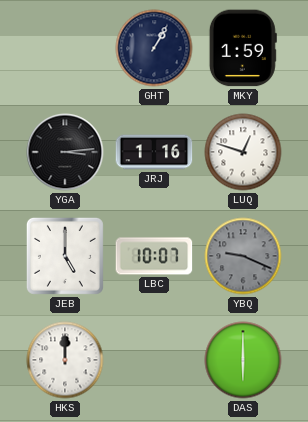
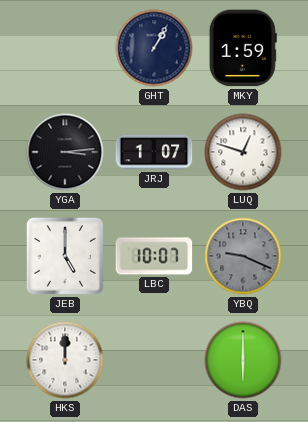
JRJ: 1:16 -> 1:07
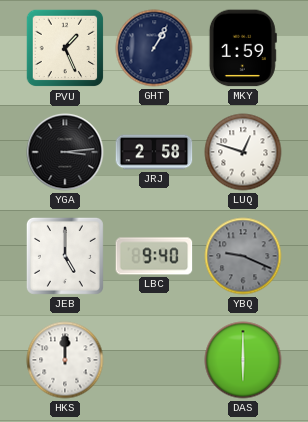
PVU: none -> 1:26
JRJ: 1:07 -> 2:58
LBC: 10:07 -> 9:40
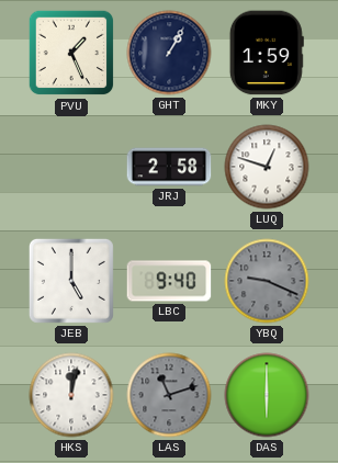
YGA: 3:14 -> none
HKS: 12:00 -> 12:02
LAS: none -> 11:12
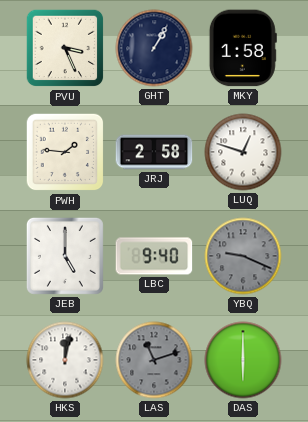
PVU: 1:26 -> 3:26
MKY: 1:59 -> 1:58
PWH: none -> 1:46
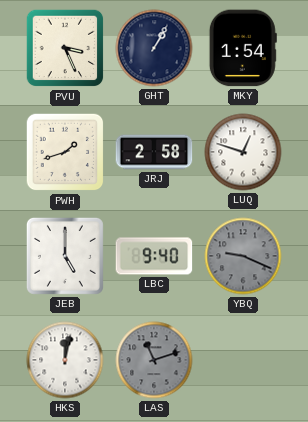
MKY: 1:58 -> 1:54
PWH: 1:46 -> 1:42
DAS: 6:00 -> none
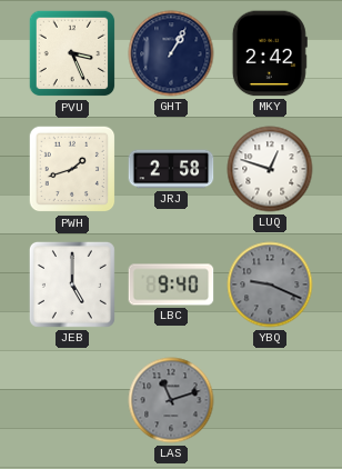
MKY: 1:54 -> 2:42
HKS: 12:02 -> none
